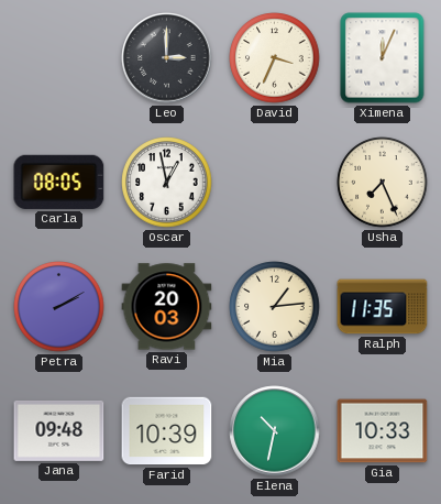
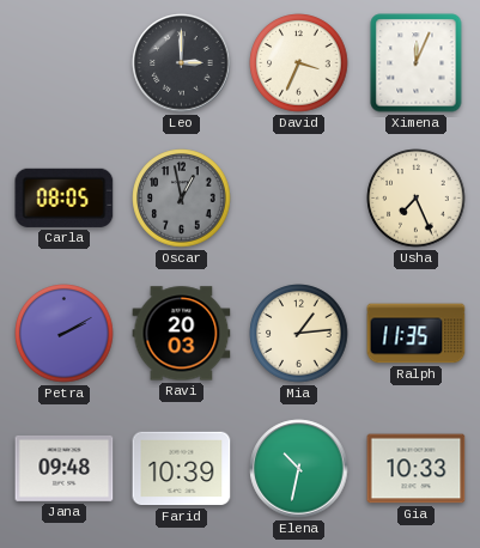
Oscar dial: white -> grey
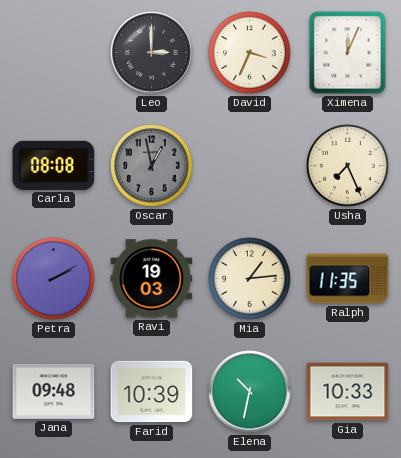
Carla: 08:05 -> 08:08
Ravi: 20:03 -> 19:03
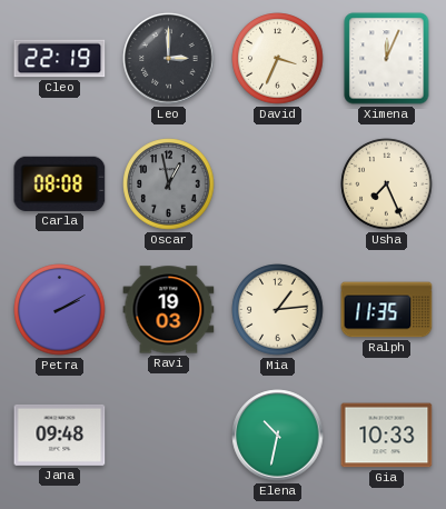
Cleo: none -> 22:19
Farid: 10:39 -> none
